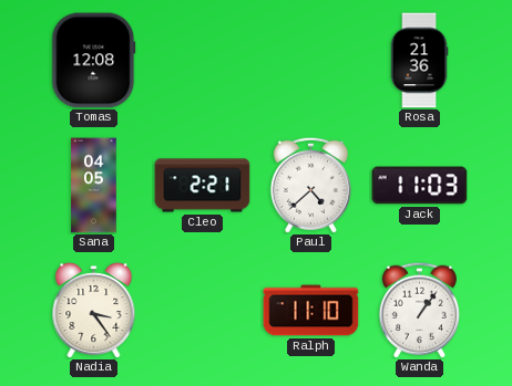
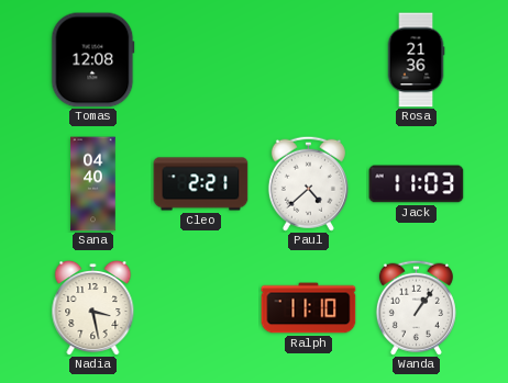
Sana: 04:05 -> 04:40
Nadia: 3:24 -> 3:28
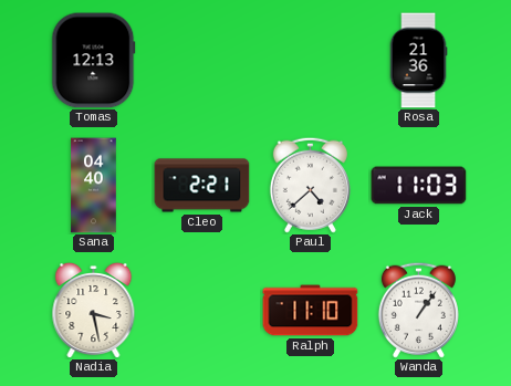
Tomas: 12:08 -> 12:13
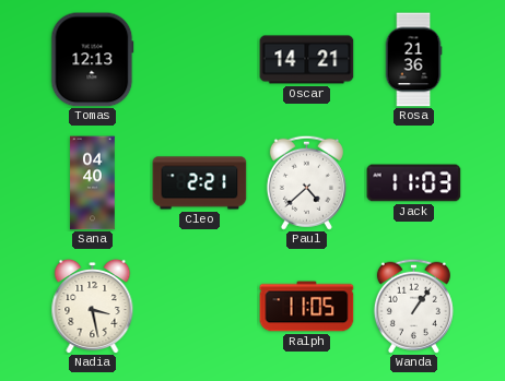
Oscar: none -> 14:21
Ralph: 11:10 -> 11:05
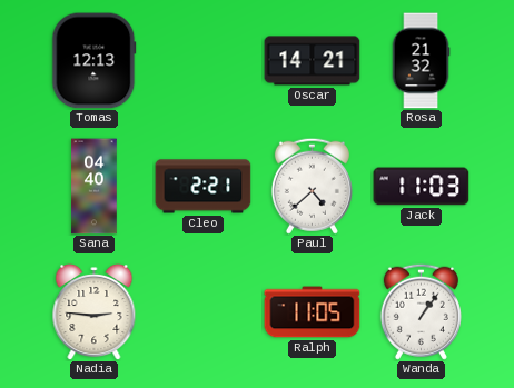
Rosa: 21:36 -> 21:32
Nadia: 3:28 -> 2:46
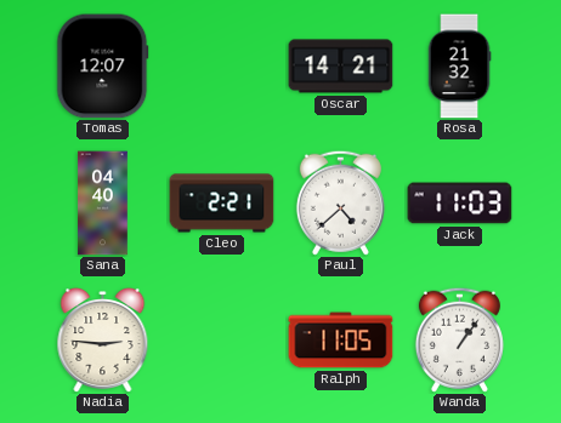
Tomas: 12:13 -> 12:07
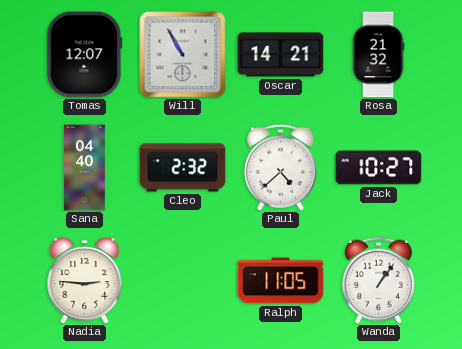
Will: none -> 10:55
Cleo: 2:21 -> 2:32
Jack: 11:03 -> 10:27
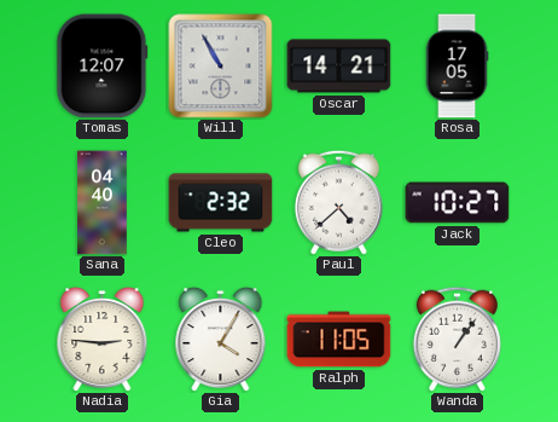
Rosa: 21:32 -> 17:05
Gia: none -> 4:05
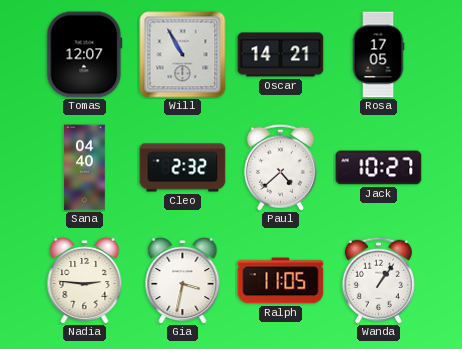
Gia: 4:05 -> 3:32
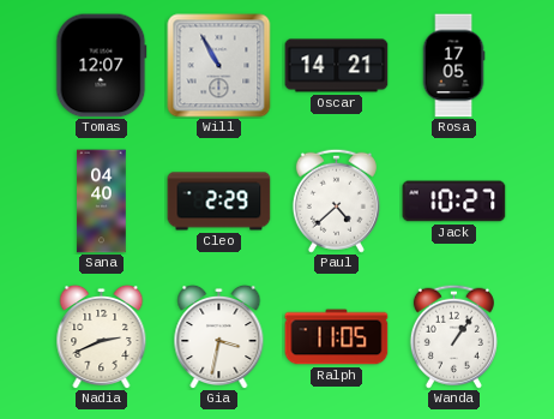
Cleo: 2:32 -> 2:29
Nadia: 2:46 -> 2:41
